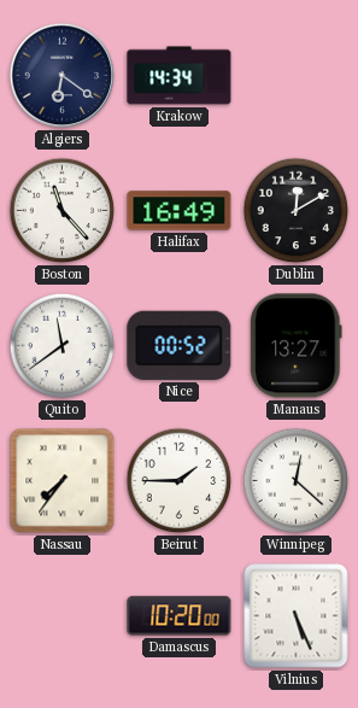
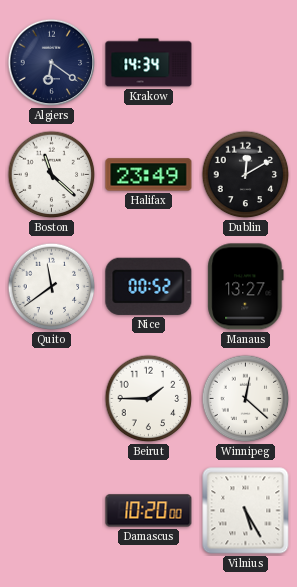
Boston: 11:23 -> 11:22
Halifax: 16:49 -> 23:49
Nassau: 7:36 -> none
Vilnius: 5:26 -> 5:25
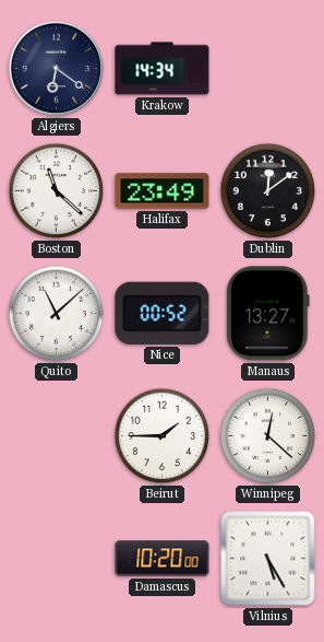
Dublin: 12:10 -> 12:09
Quito: 11:39 -> 11:08
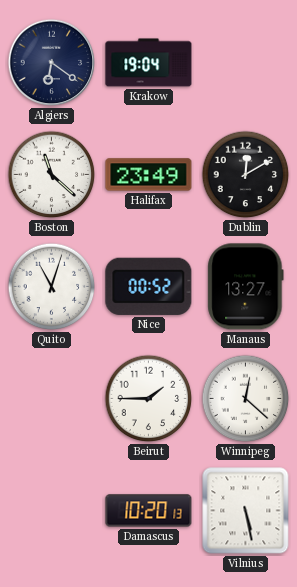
Krakow: 14:34 -> 19:04
Dublin: 12:09 -> 12:10
Quito: 11:08 -> 11:03
Damascus: 10:20:00 -> 10:20:13
Vilnius: 5:25 -> 5:28
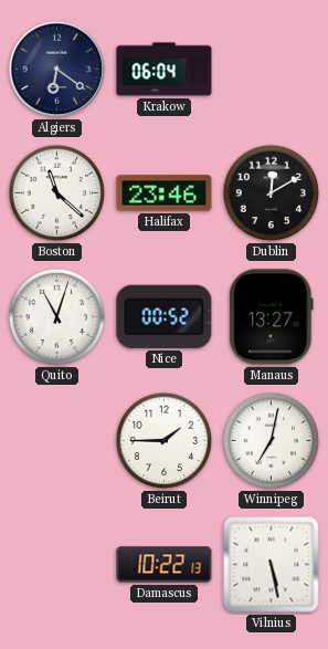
Krakow: 19:04 -> 06:04
Halifax: 23:49 -> 23:46
Winnipeg: 12:22 -> 7:02
Damascus: 10:20 -> 10:22
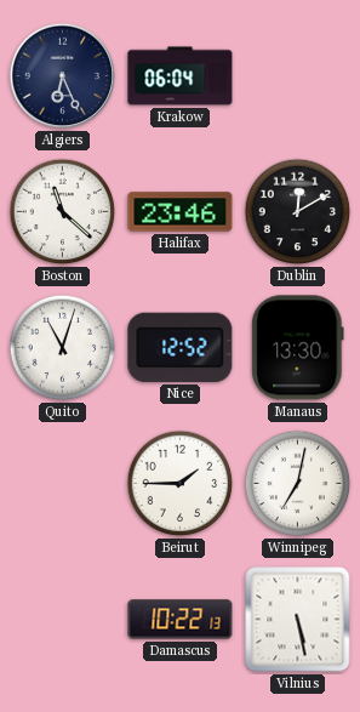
Algiers: 6:21 -> 6:26
Nice: 00:52 -> 12:52
Manaus: 13:27 -> 13:30
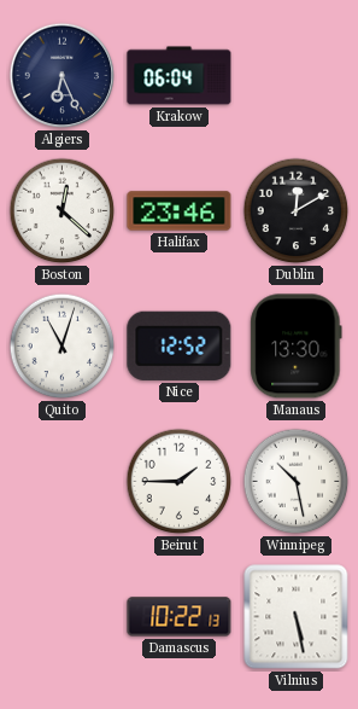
Boston: 11:22 -> 12:22
Winnipeg: 7:02 -> 10:28
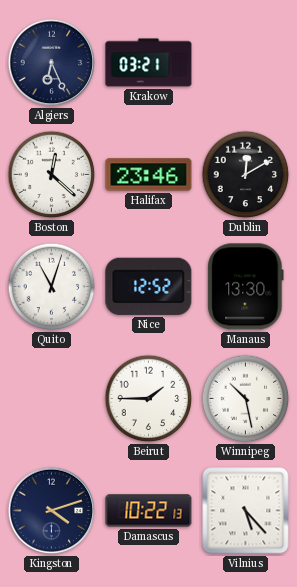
Krakow: 06:04 -> 03:21
Kingston: none -> 4:12
Vilnius: 5:28 -> 5:23
